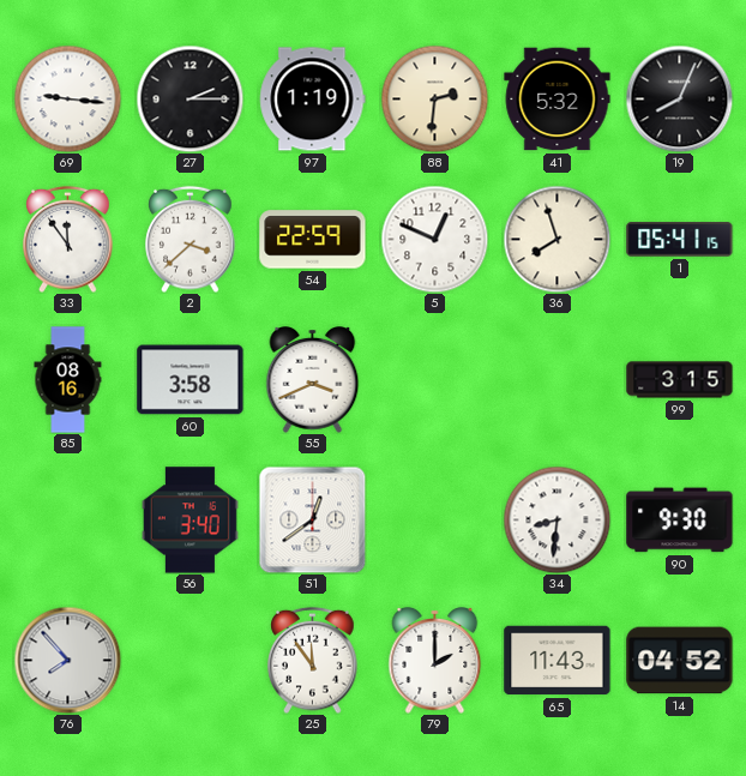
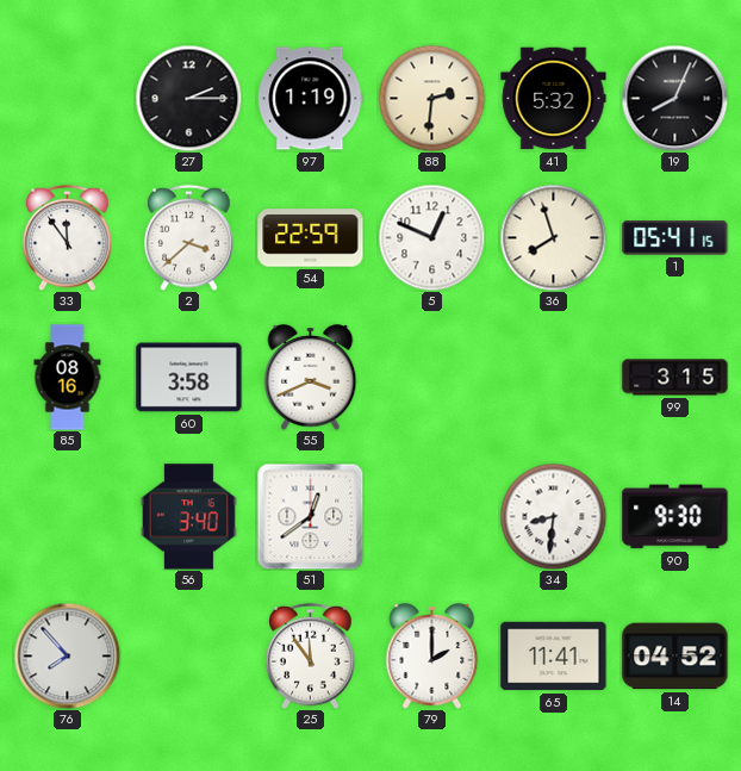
69: 9:16 -> none
65: 11:43 -> 11:41
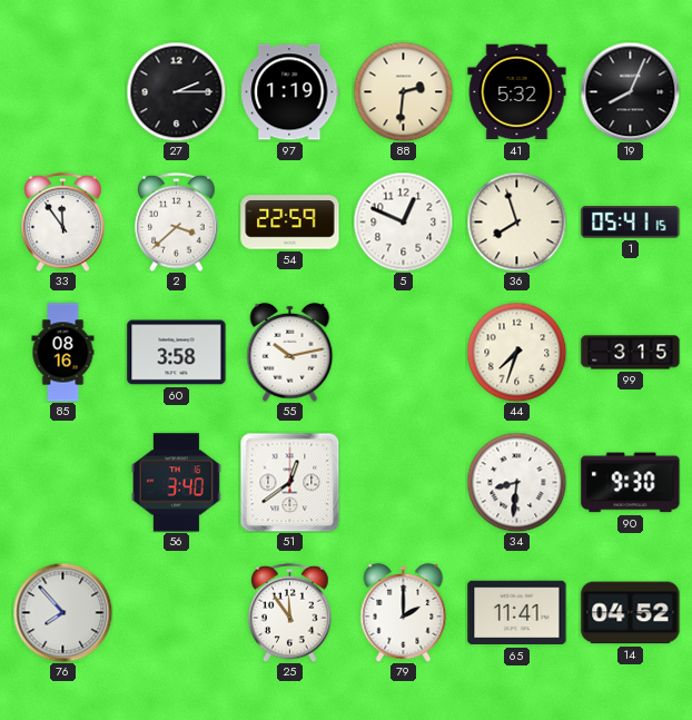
55: 3:41 -> 10:13
44: none -> 7:33
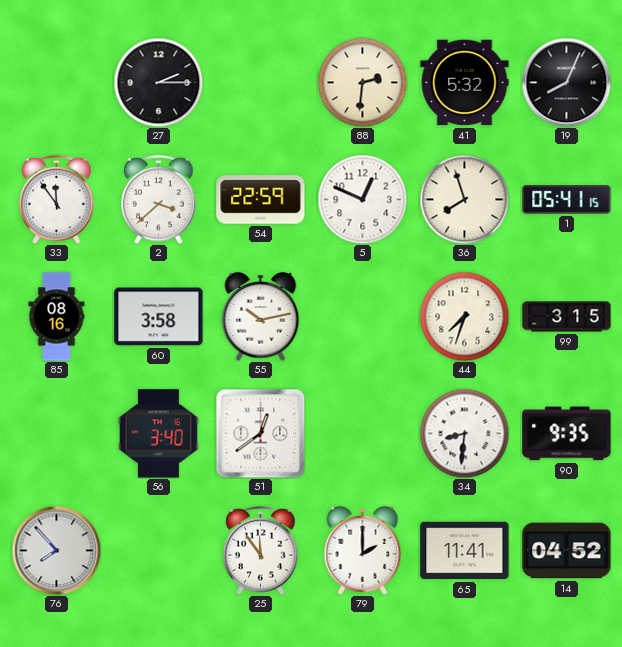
97: 1:19 -> none
90: 9:30 -> 9:35
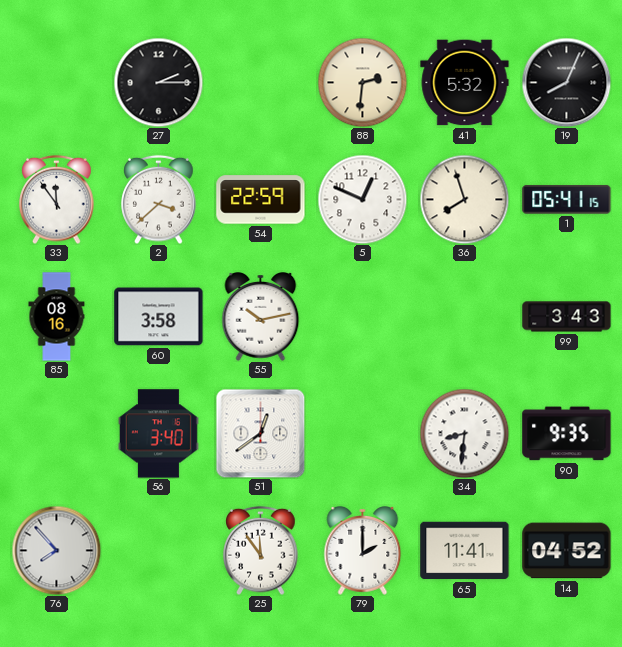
44: 7:33 -> none
99: 3:15 -> 3:43
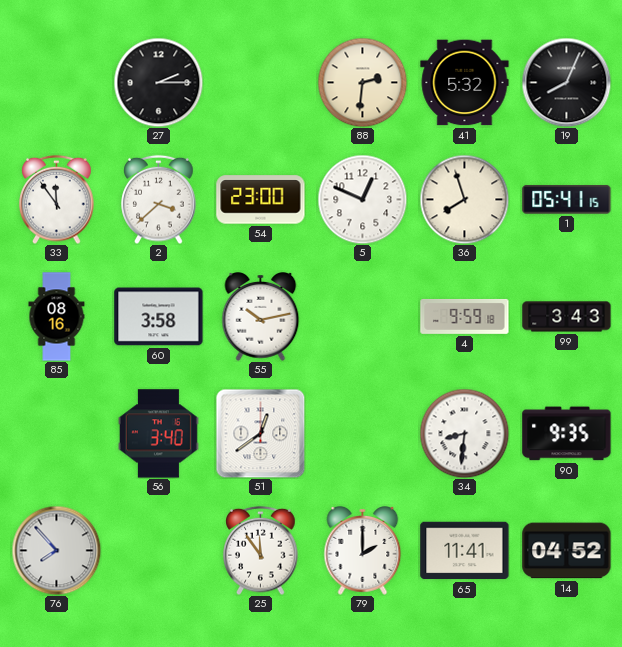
54: 22:59 -> 23:00
4: none -> 9:59
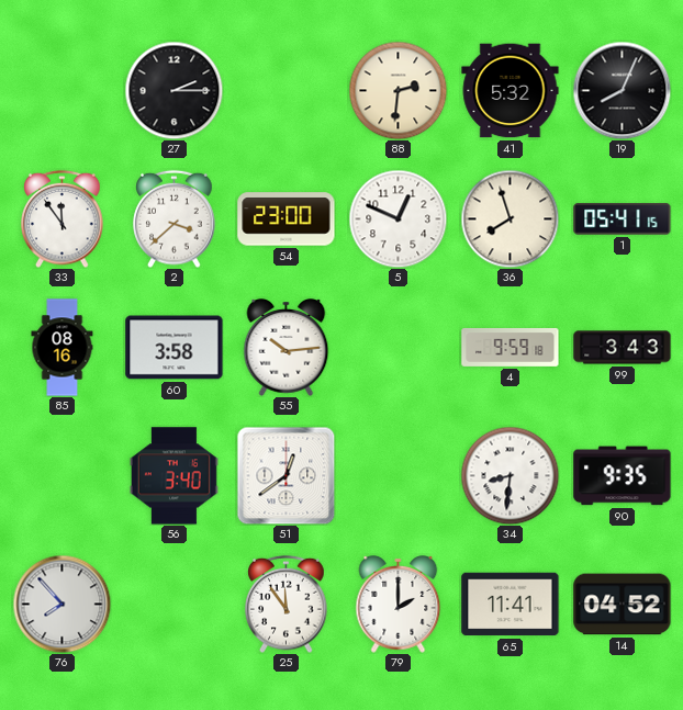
55: 10:13 -> 10:14
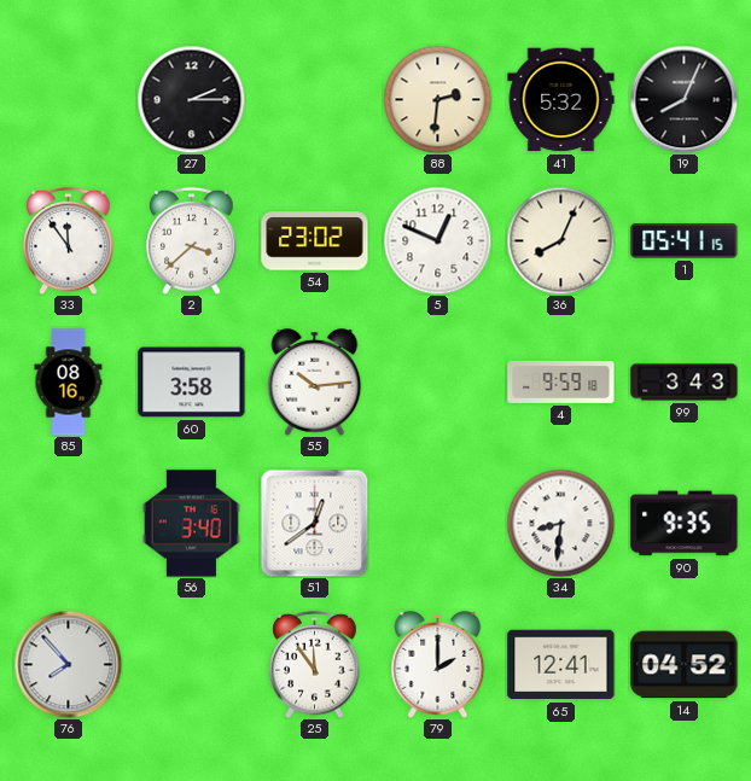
54: 23:00 -> 23:02
36: 7:57 -> 8:04
65: 11:41 -> 12:41
